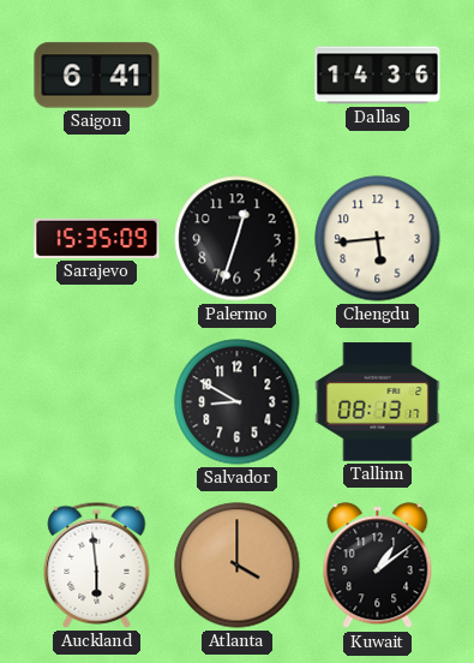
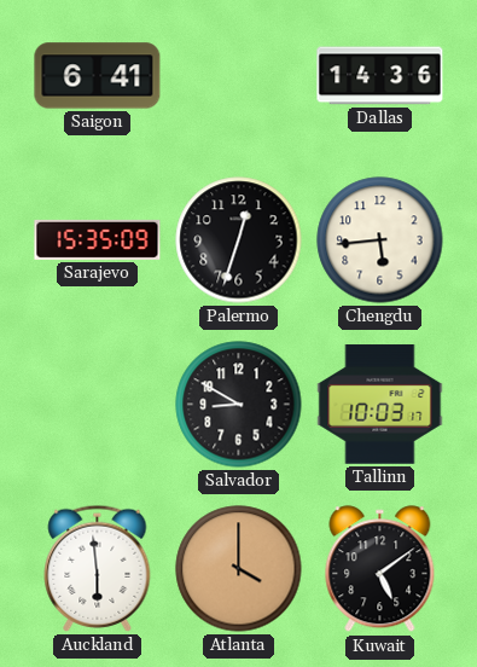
Tallinn: 08:13 -> 10:03
Kuwait: 1:09 -> 5:09
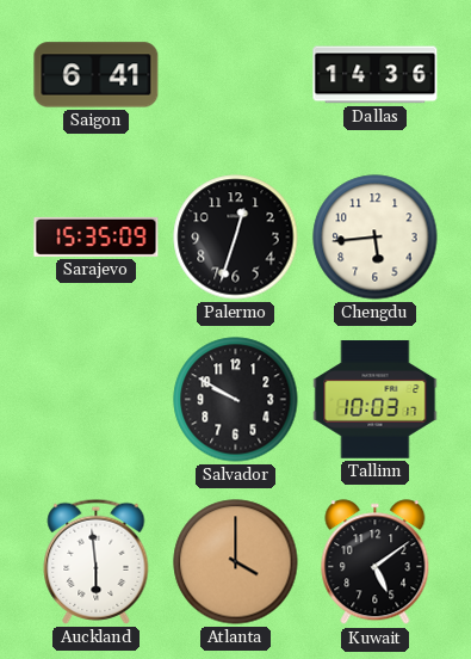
Salvador: 8:50 -> 9:50
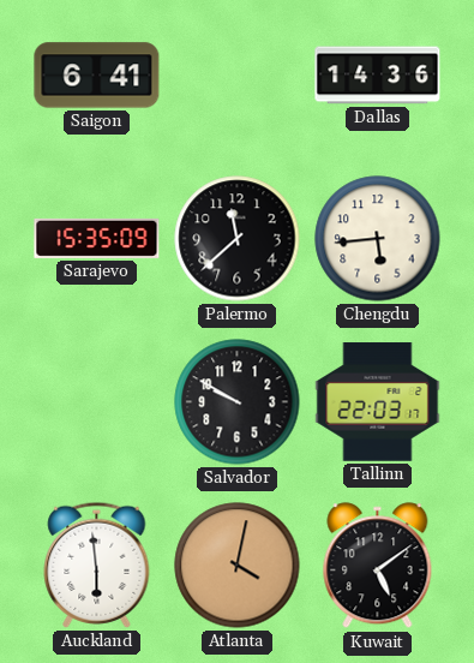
Palermo: 12:33 -> 11:38
Tallinn: 10:03 -> 22:03
Atlanta: 4:00 -> 4:02
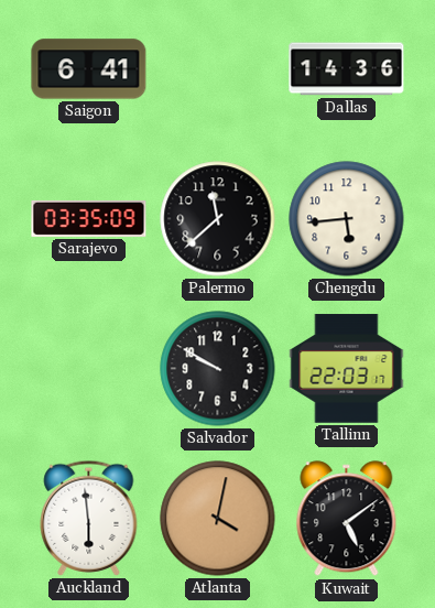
Sarajevo: 15:35 -> 03:35
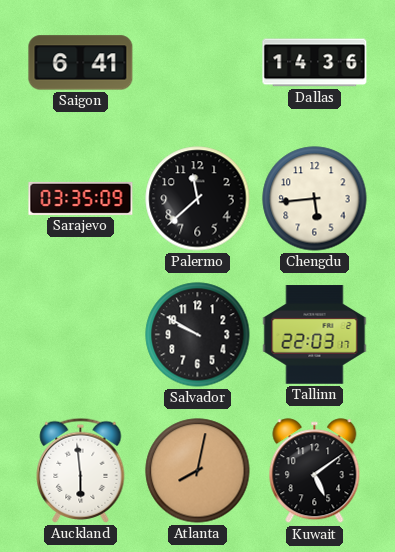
Atlanta: 4:02 -> 8:02
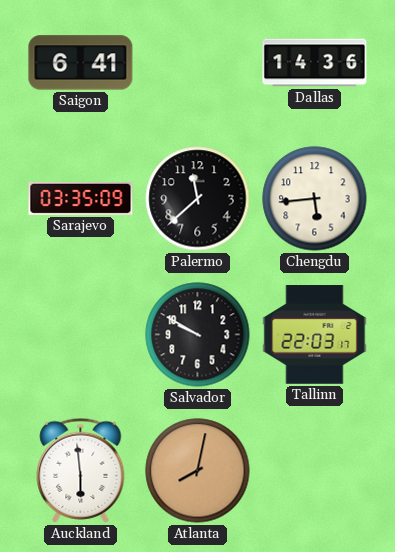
Kuwait: 5:09 -> none
